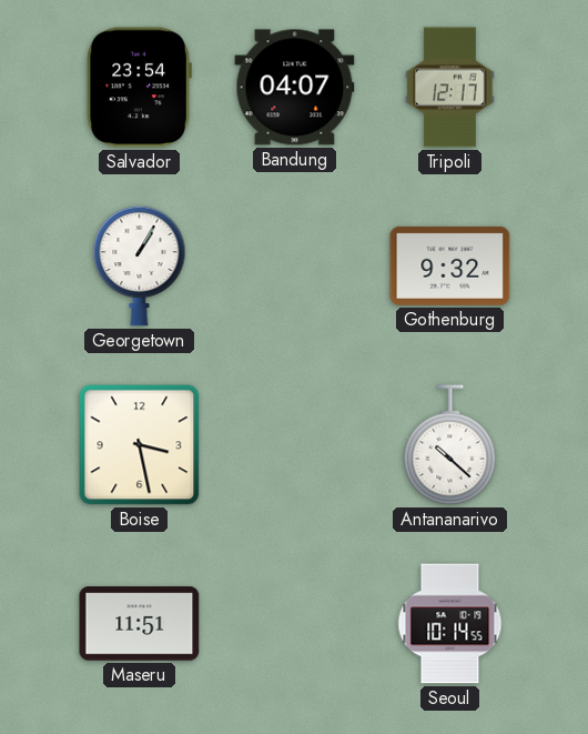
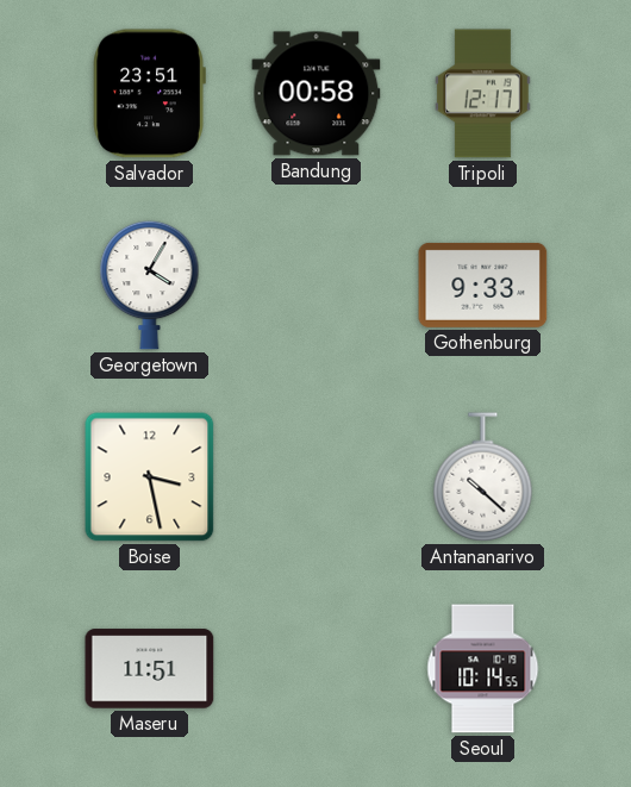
Salvador: 23:54 -> 23:51
Bandung: 04:07 -> 00:58
Georgetown: 1:05 -> 4:05
Gothenburg: 9:32 -> 9:33
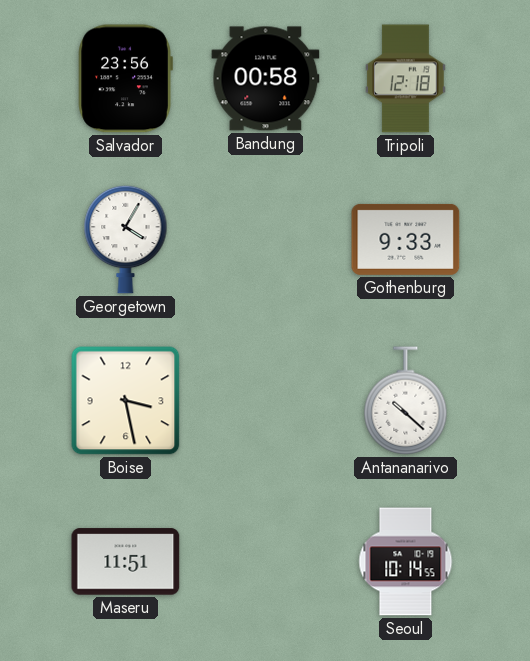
Salvador: 23:51 -> 23:56
Tripoli: 12:17 -> 12:18
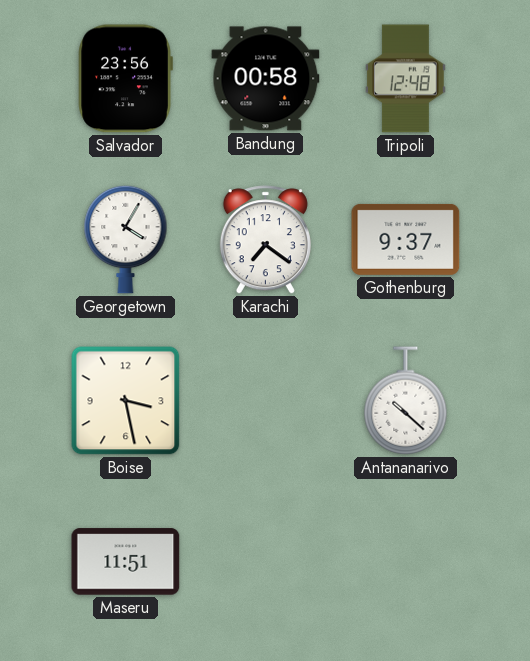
Tripoli: 12:18 -> 12:48
Karachi: none -> 7:21
Gothenburg: 9:33 -> 9:37
Seoul: 10:14 -> none
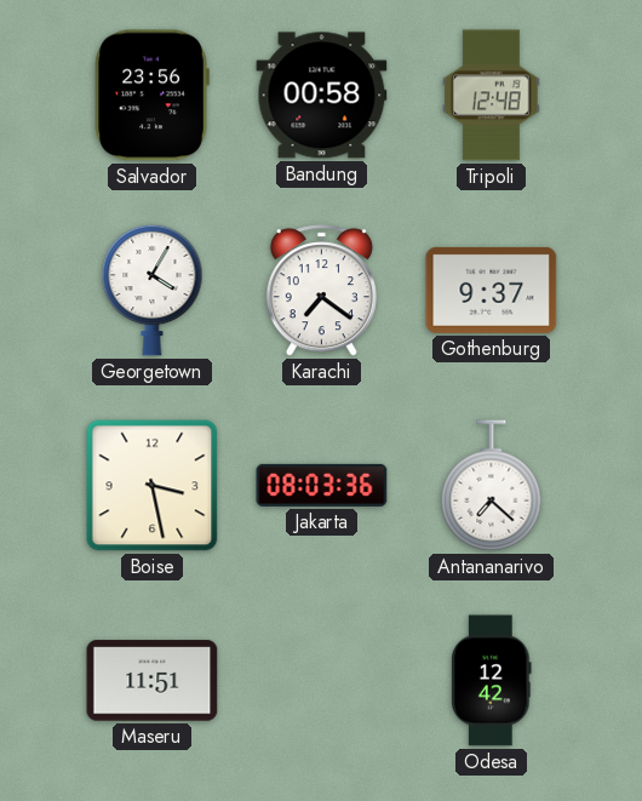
Jakarta: none -> 08:03
Antananarivo: 10:22 -> 7:22
Odesa: none -> 12:42
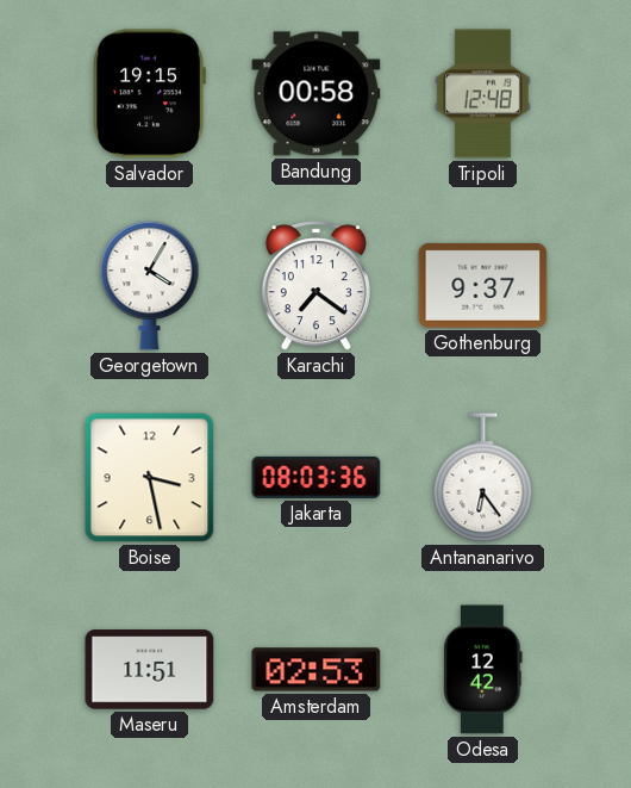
Salvador: 23:56 -> 19:15
Antananarivo: 7:22 -> 6:24
Amsterdam: none -> 02:53
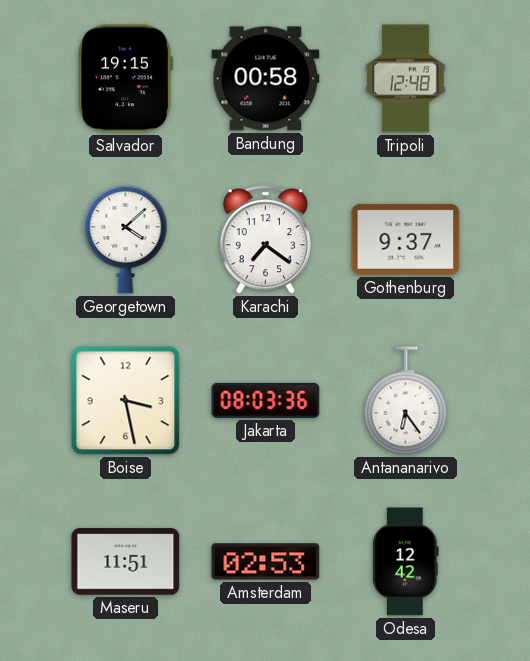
Georgetown: 4:05 -> 4:08
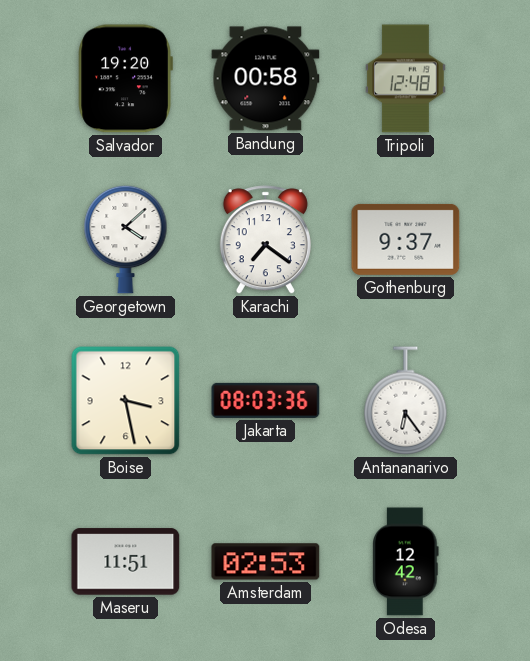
Salvador: 19:15 -> 19:20
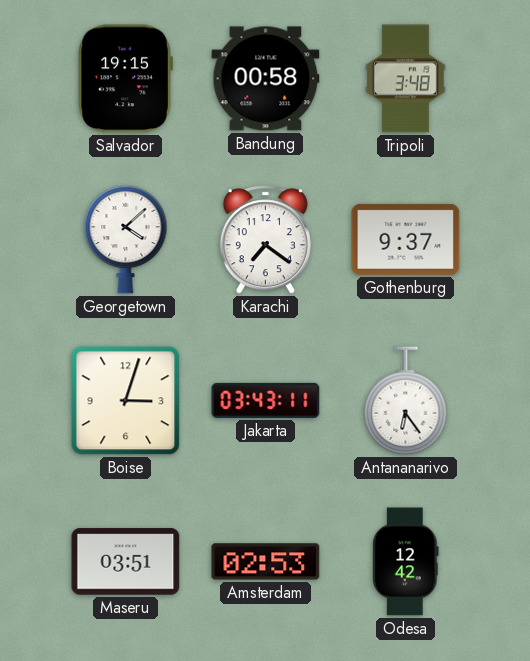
Salvador: 19:20 -> 19:15
Tripoli: 12:48 -> 3:48
Boise: 3:28 -> 3:03
Jakarta: 08:03 -> 03:43
Maseru: 11:51 -> 03:51
